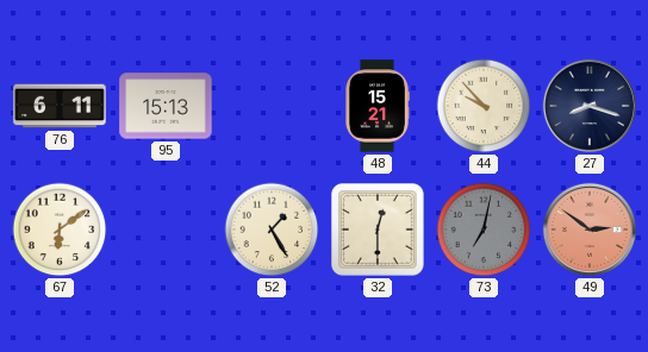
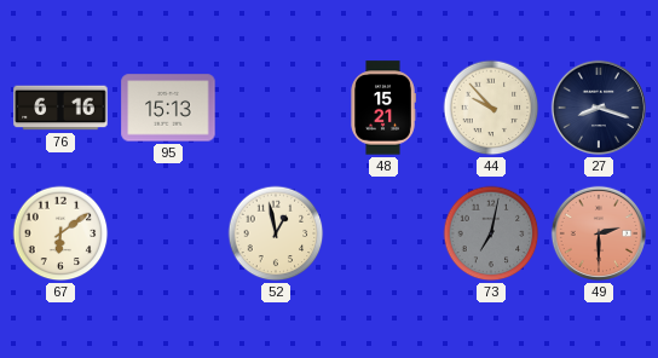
76: 6:11 -> 6:16
52: 1:25 -> 12:58
32: 12:30 -> none
49: 2:51 -> 2:30
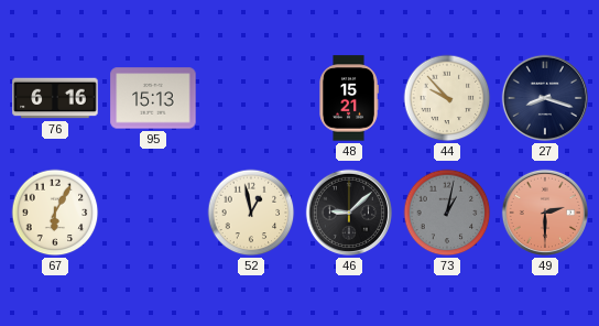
67: 6:09 -> 6:05
46: none -> 9:08
73: 7:02 -> 1:02
